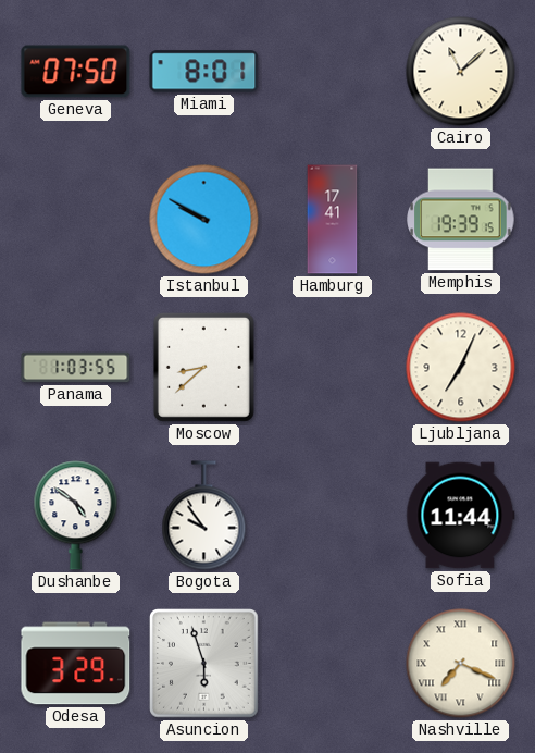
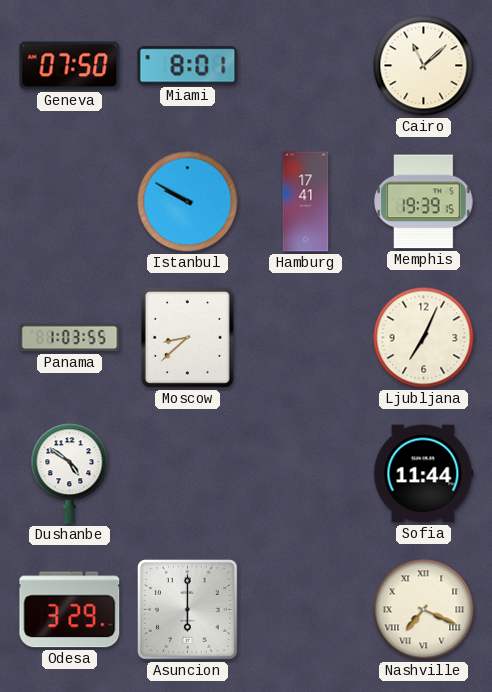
Bogota: 9:54 -> none
Asuncion: 5:57 -> 6:00
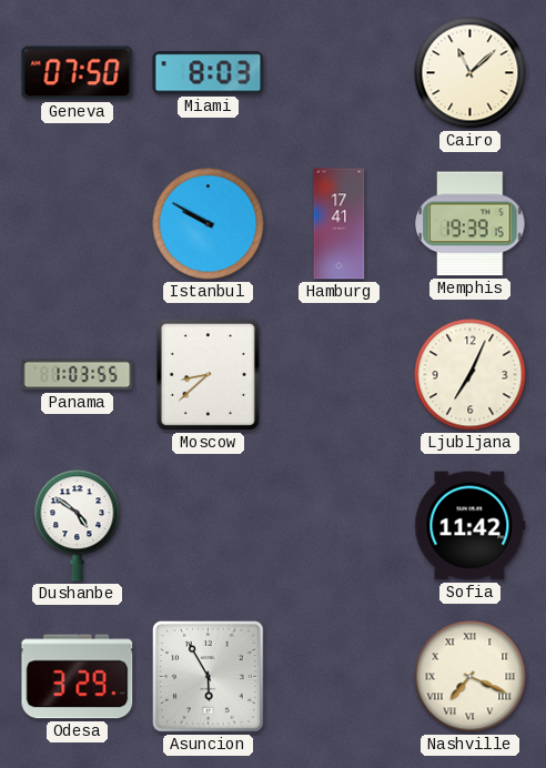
Miami: 8:01 -> 8:03
Sofia: 11:44 -> 11:42
Asuncion: 6:00 -> 5:55
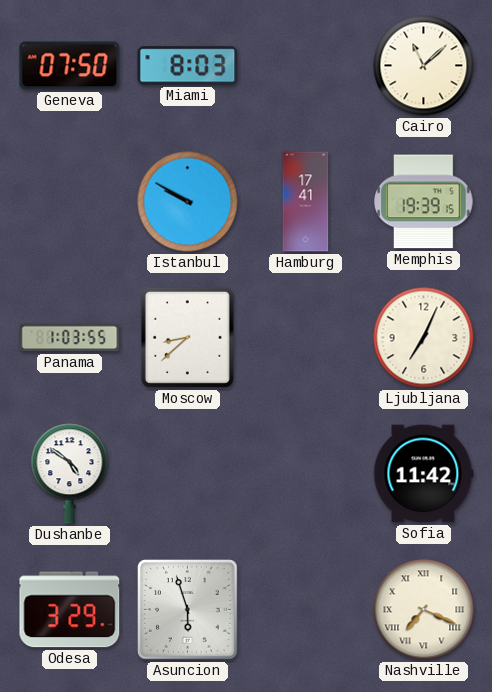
Asuncion: 5:55 -> 5:57
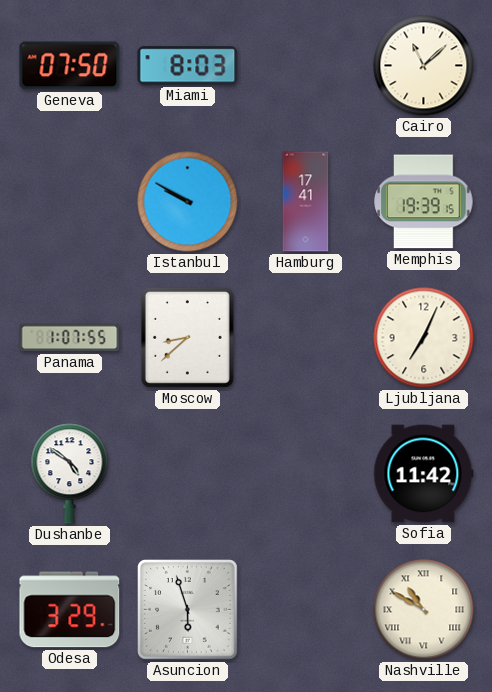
Panama: 1:03 -> 1:07
Nashville: 7:19 -> 10:50
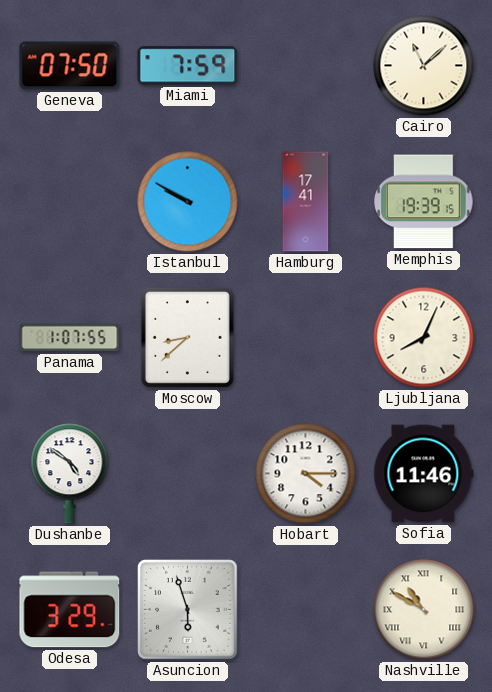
Miami: 8:03 -> 7:59
Ljubljana: 7:04 -> 8:04
Hobart: none -> 4:15
Sofia: 11:42 -> 11:46
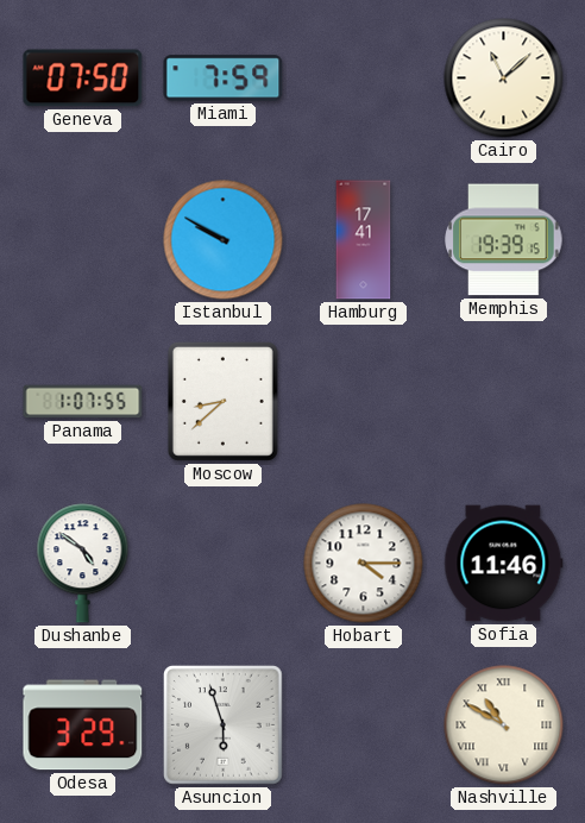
Ljubljana: 8:04 -> none
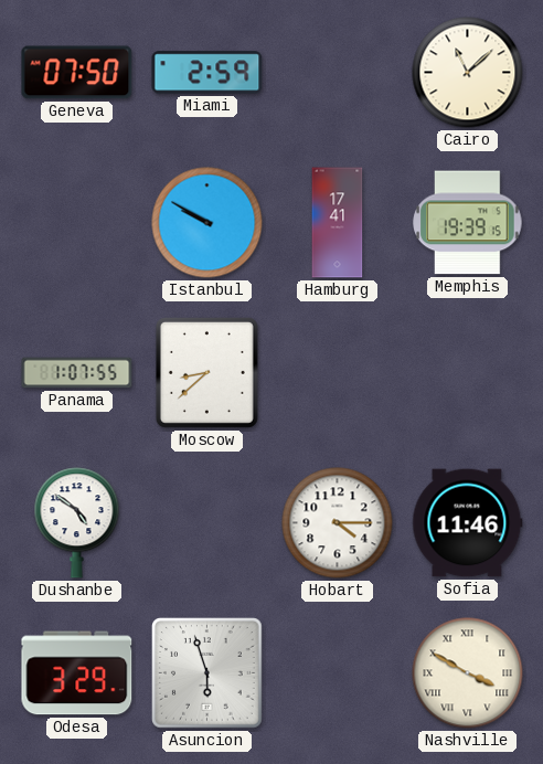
Miami: 7:59 -> 2:59
Nashville: 10:50 -> 3:50
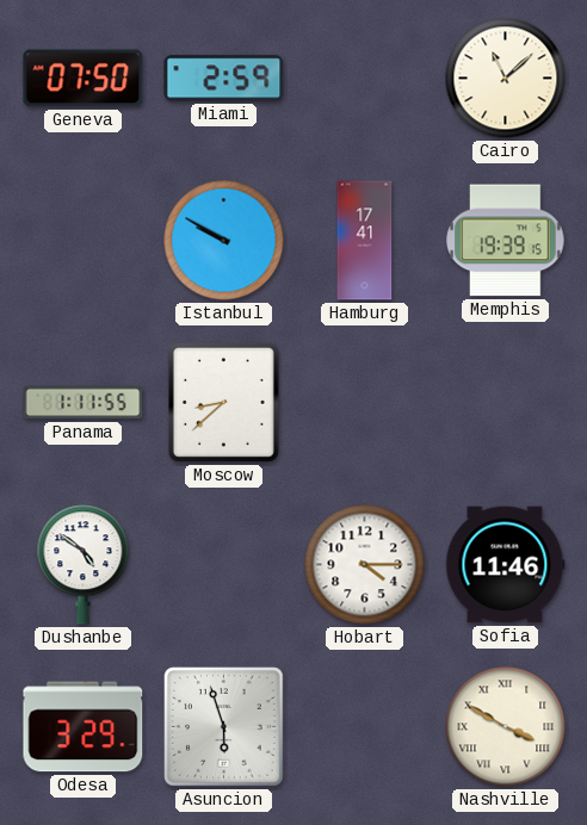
Panama: 1:07 -> 1:11
